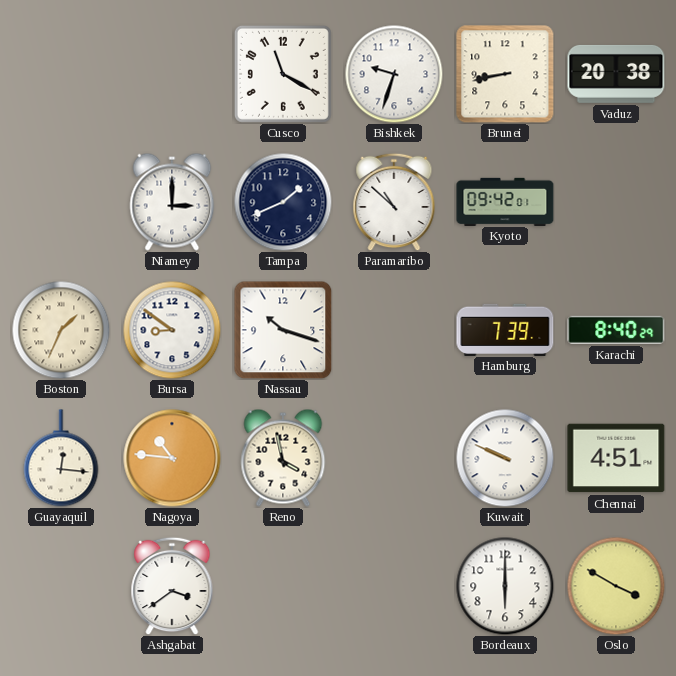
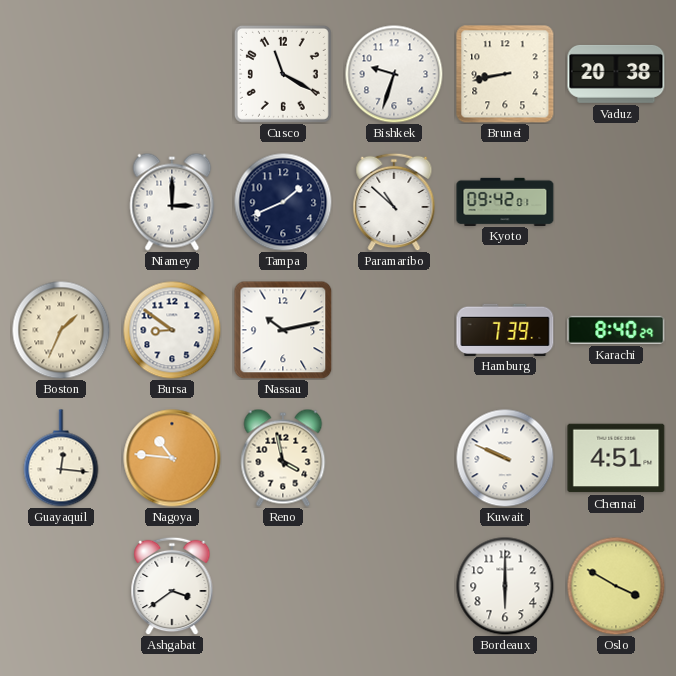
Nassau: 10:18 -> 10:13
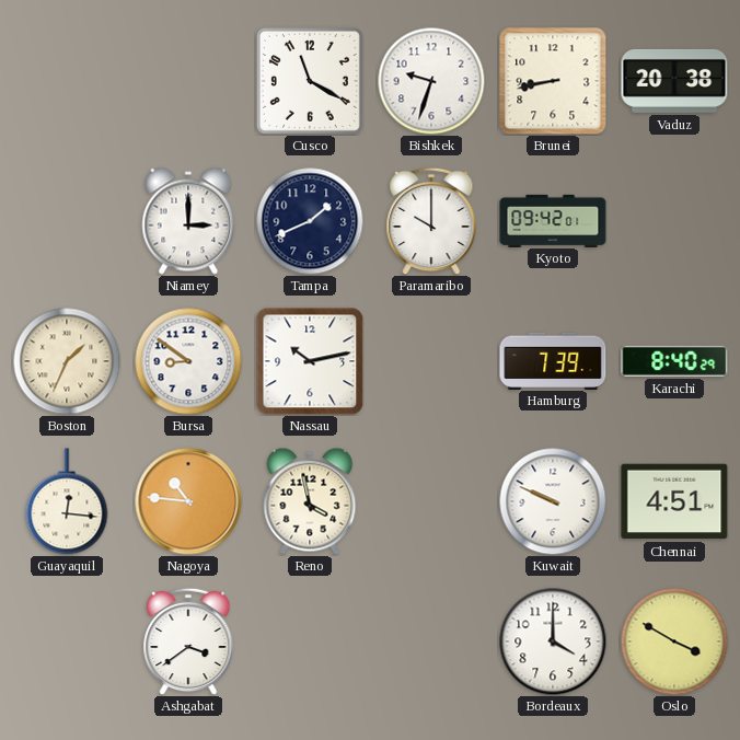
Paramaribo: 10:52 -> 10:00
Bordeaux: 6:00 -> 4:00
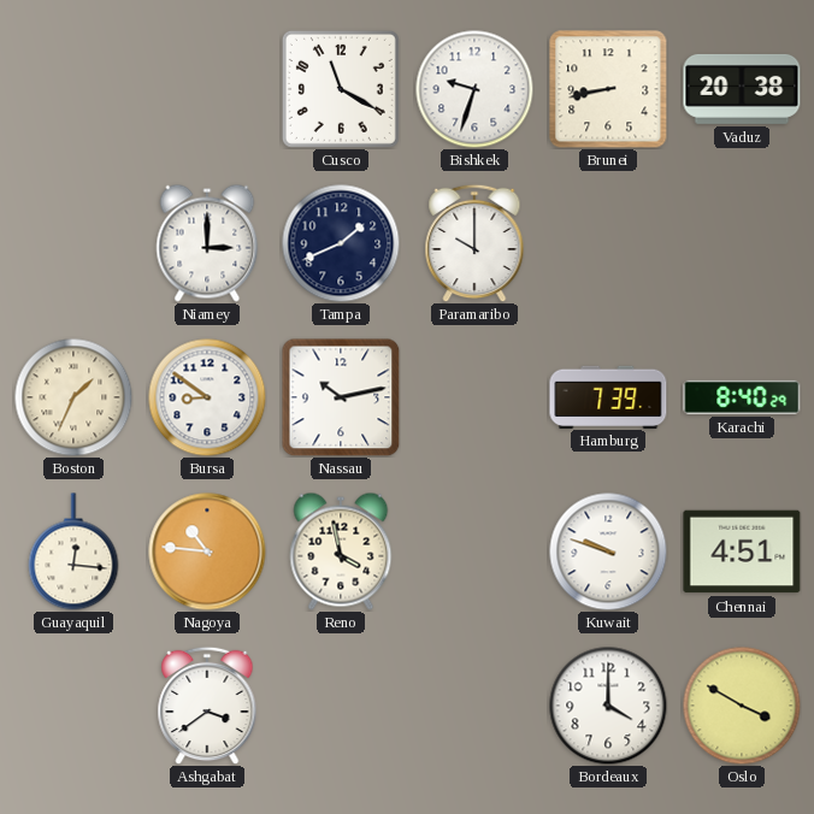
Kyoto: 09:42 -> none
Kuwait: 9:49 -> 9:48
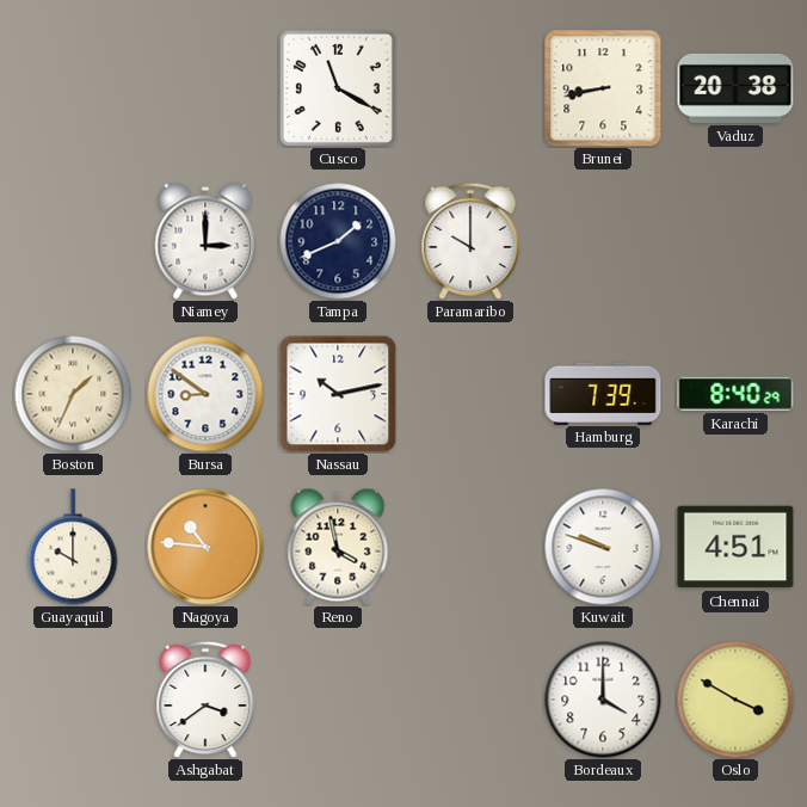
Bishkek: 9:33 -> none
Guayaquil: 12:16 -> 10:00
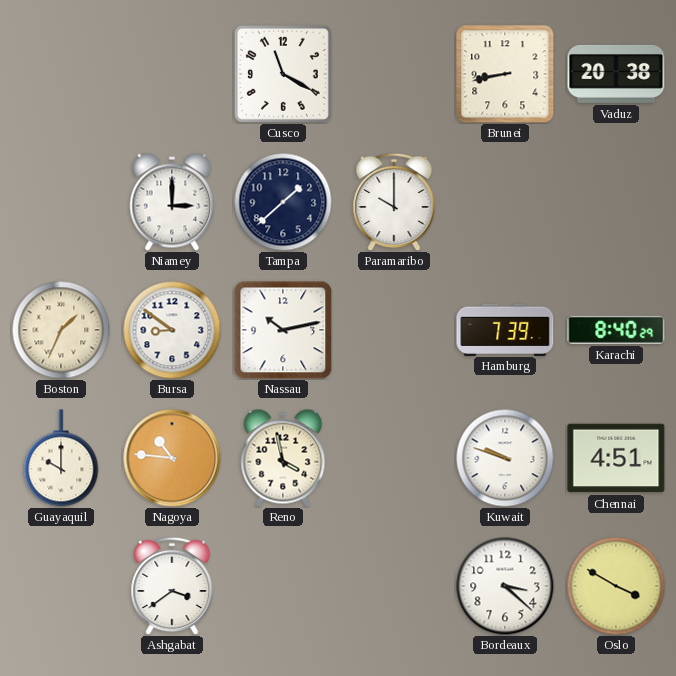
Tampa: 1:41 -> 1:38
Bordeaux: 4:00 -> 3:22
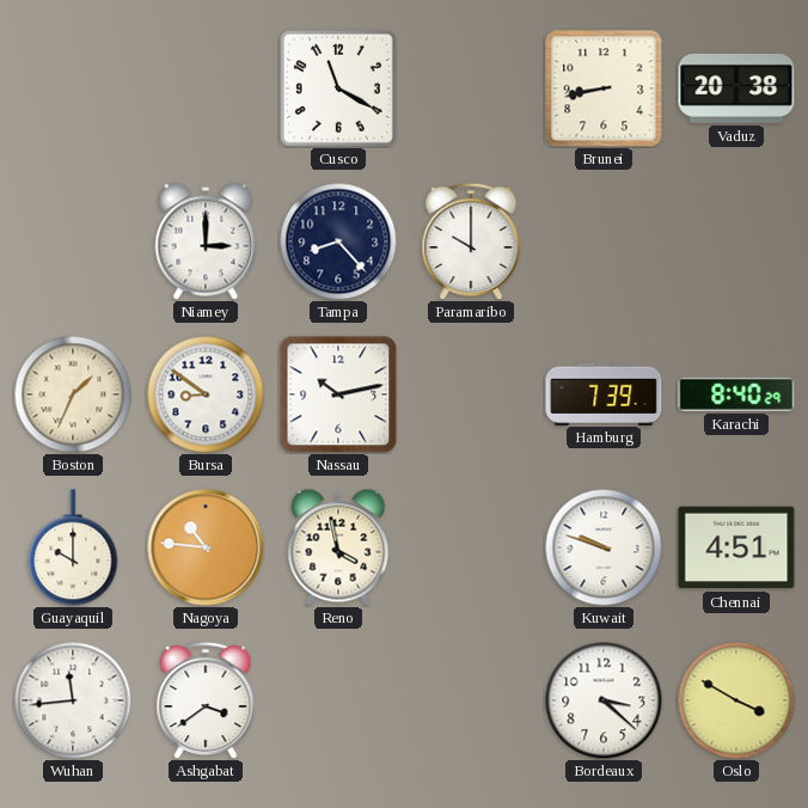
Tampa: 1:38 -> 8:23
Wuhan: none -> 11:44
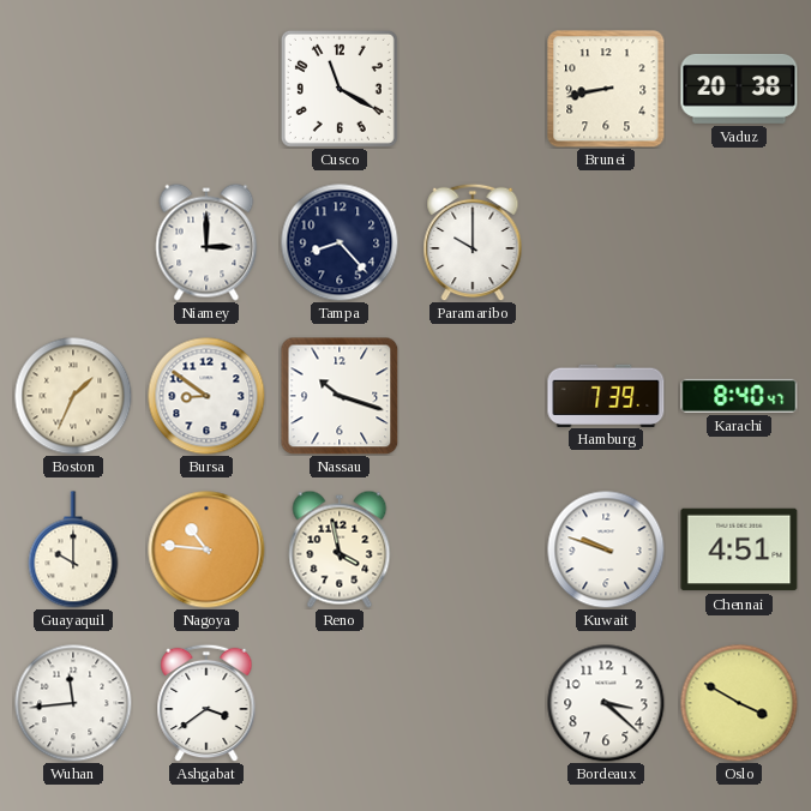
Nassau: 10:13 -> 10:18
Karachi: 8:40:29 -> 8:40:47
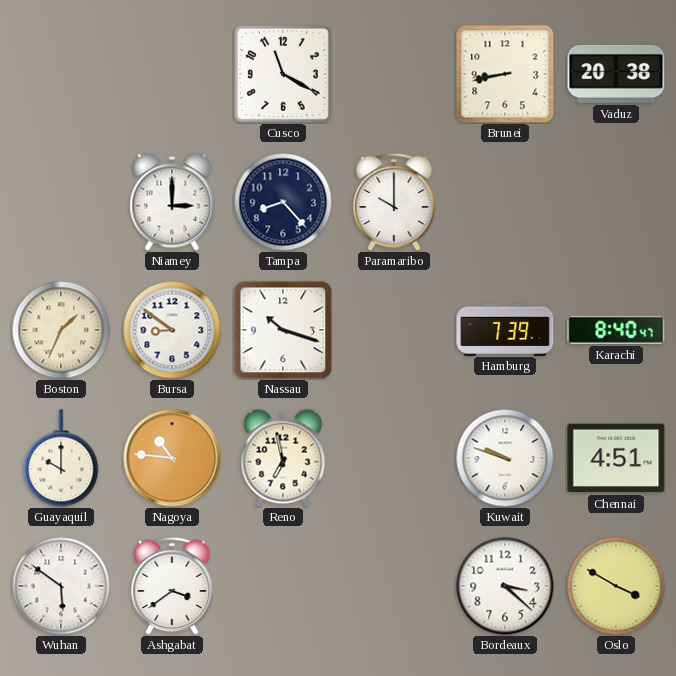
Reno: 3:58 -> 6:58
Wuhan: 11:44 -> 5:51
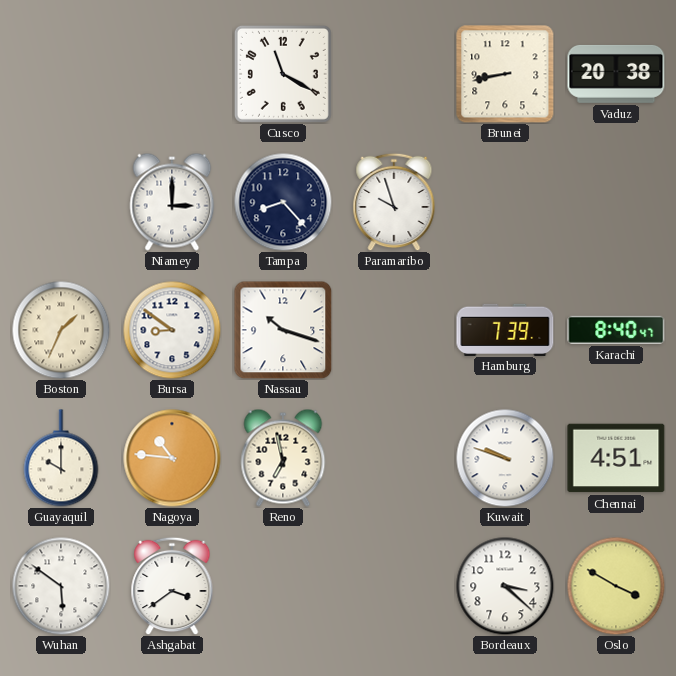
Paramaribo: 10:00 -> 9:57
